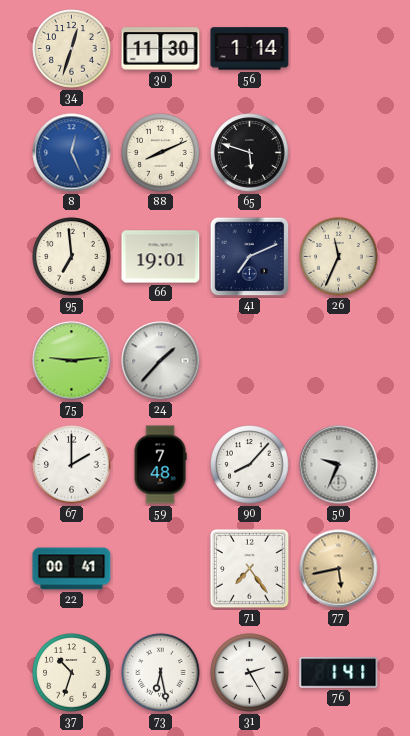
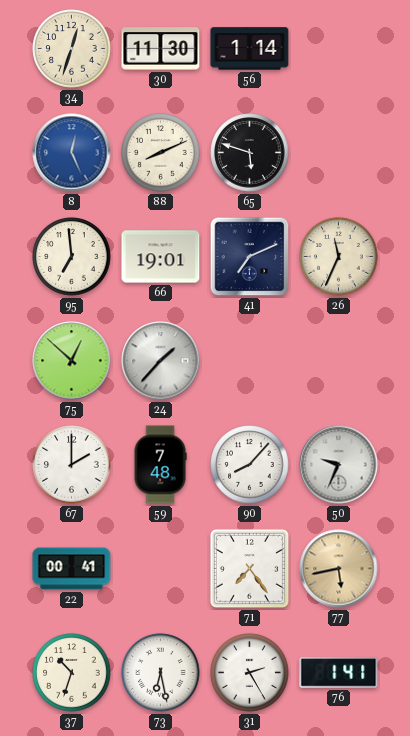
75: 9:14 -> 12:52
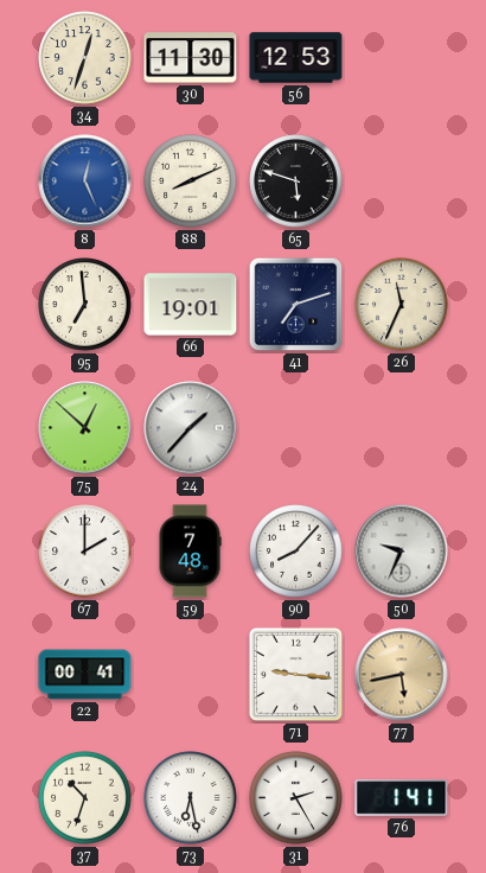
56: 1:14 -> 12:53
41: 7:11 -> 7:12
71: 7:24 -> 9:16
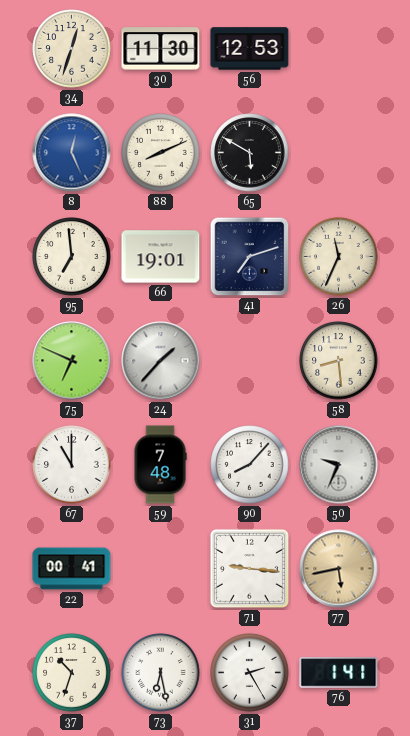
65: 5:48 -> 5:50
75: 12:52 -> 6:49
58: none -> 8:29
67: 2:00 -> 11:00
